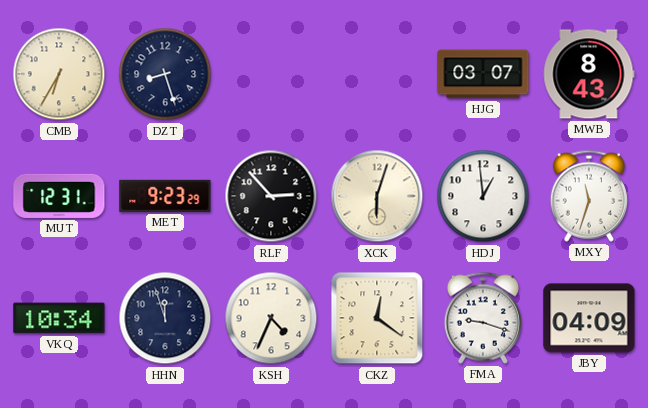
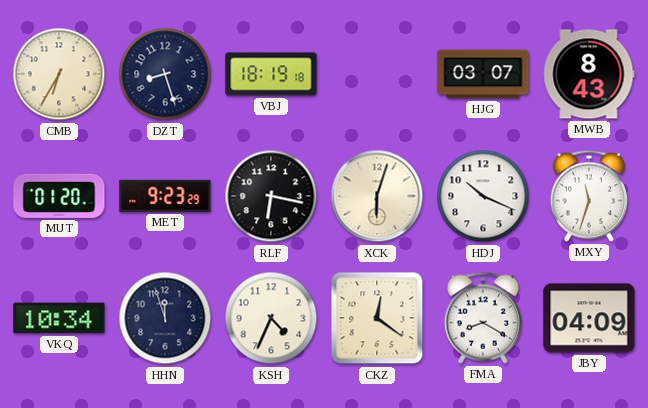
VBJ: none -> 18:19
MUT: 12:31 -> 01:20
RLF: 2:53 -> 6:17
HDJ: 12:59 -> 10:19
FMA: 9:18 -> 8:20
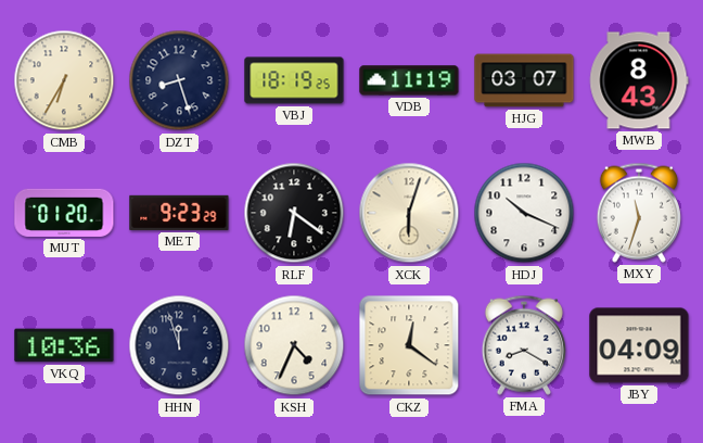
VBJ: 18:19:18 -> 18:19:25
VDB: none -> 11:19
RLF: 6:17 -> 6:21
VKQ: 10:34 -> 10:36
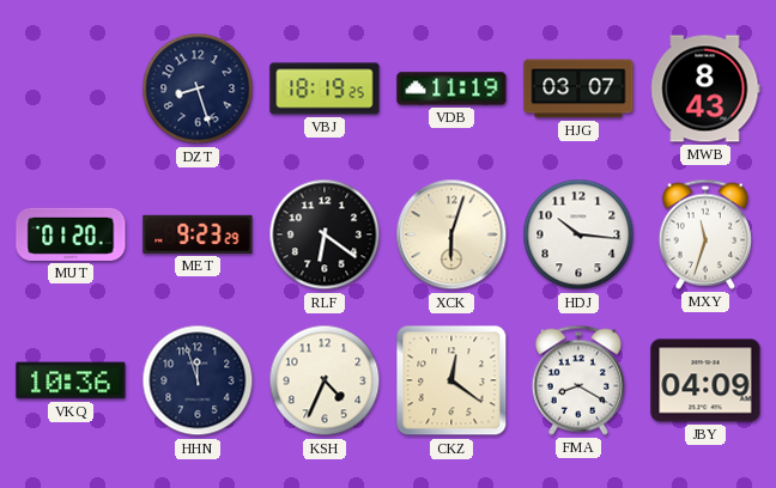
CMB: 6:35 -> none
HDJ: 10:19 -> 10:16
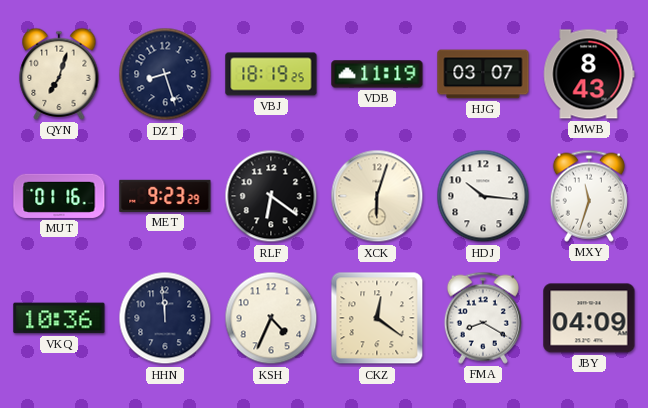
QYN: none -> 7:03
MUT: 01:20 -> 01:16
HHN: 11:57 -> 11:59
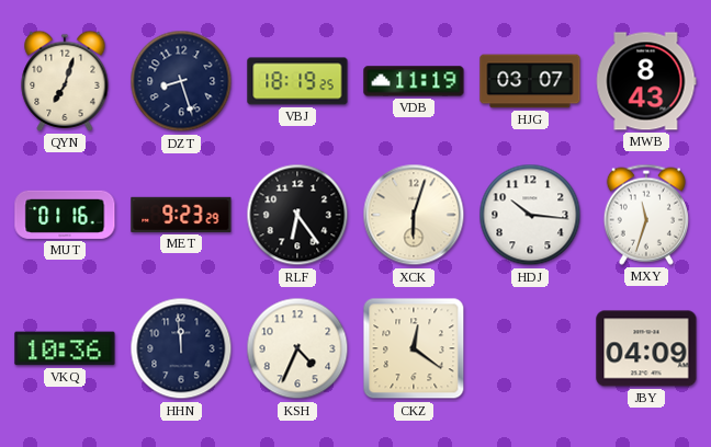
RLF: 6:21 -> 6:24
FMA: 8:20 -> none
